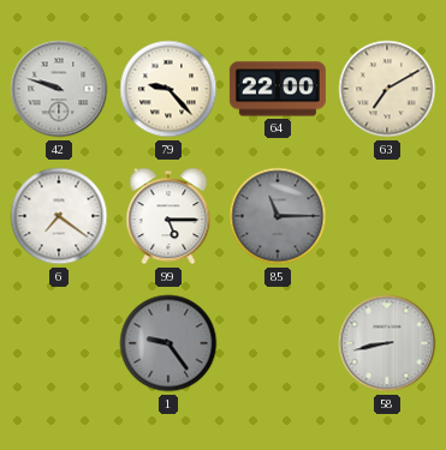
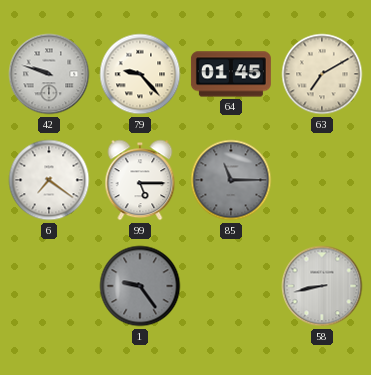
64: 22:00 -> 01:45
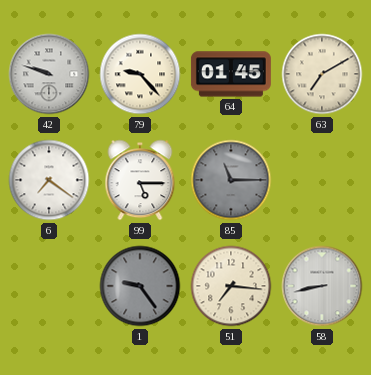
51: none -> 7:16
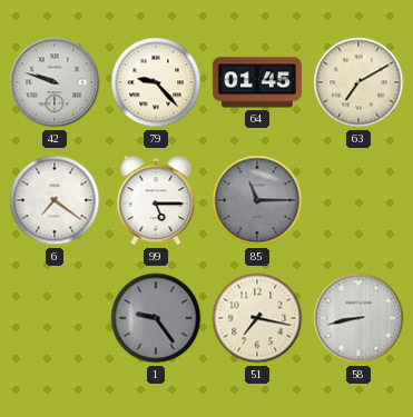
51: 7:16 -> 7:17
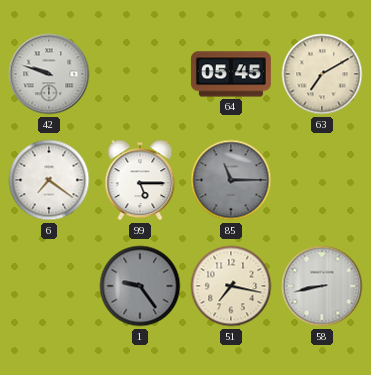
79: 9:23 -> none
64: 01:45 -> 05:45
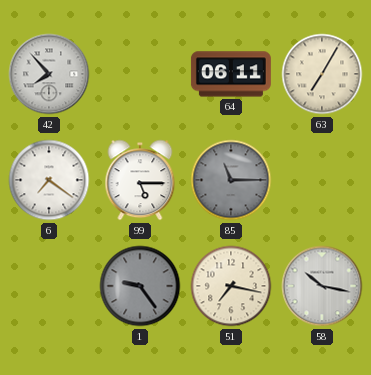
42: 9:48 -> 7:53
64: 05:45 -> 06:11
63: 7:10 -> 7:05
58: 8:43 -> 10:17
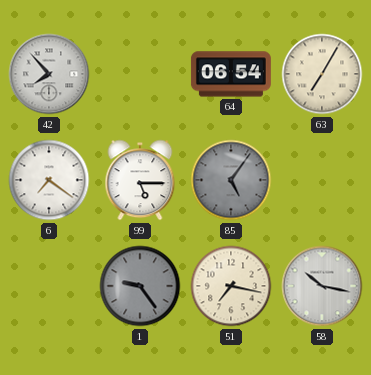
64: 06:11 -> 06:54
85: 11:15 -> 5:06
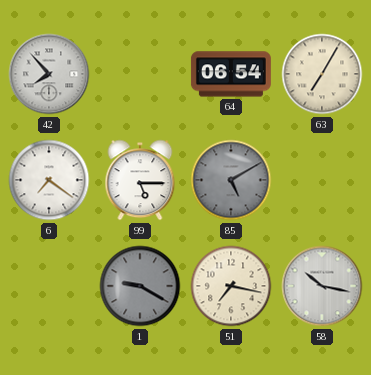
85: 5:06 -> 5:10
1: 9:24 -> 9:20
